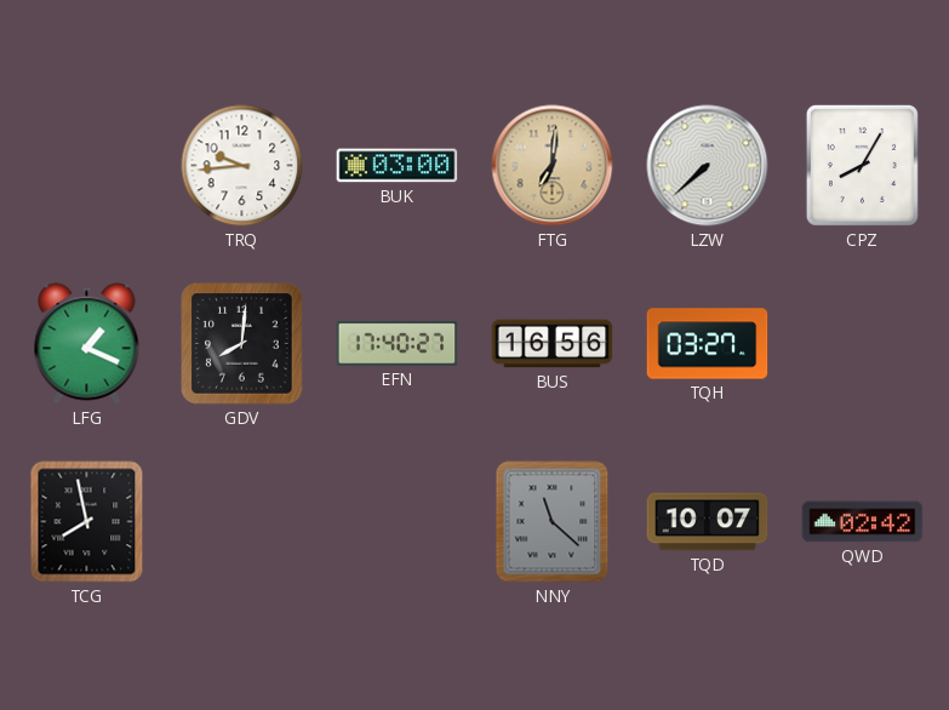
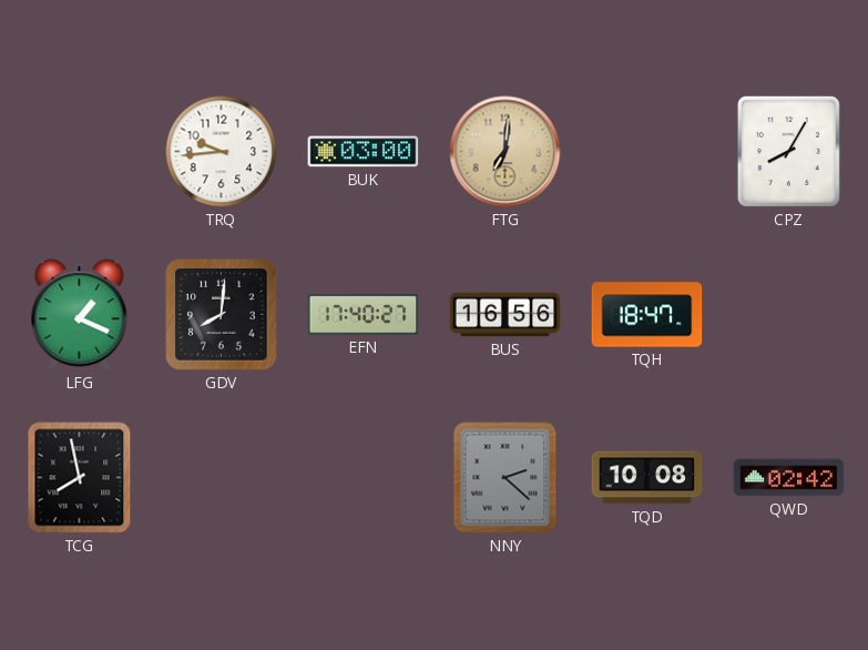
LZW: 7:38 -> none
TQH: 03:27 -> 18:47
NNY: 11:22 -> 2:22
TQD: 10:07 -> 10:08
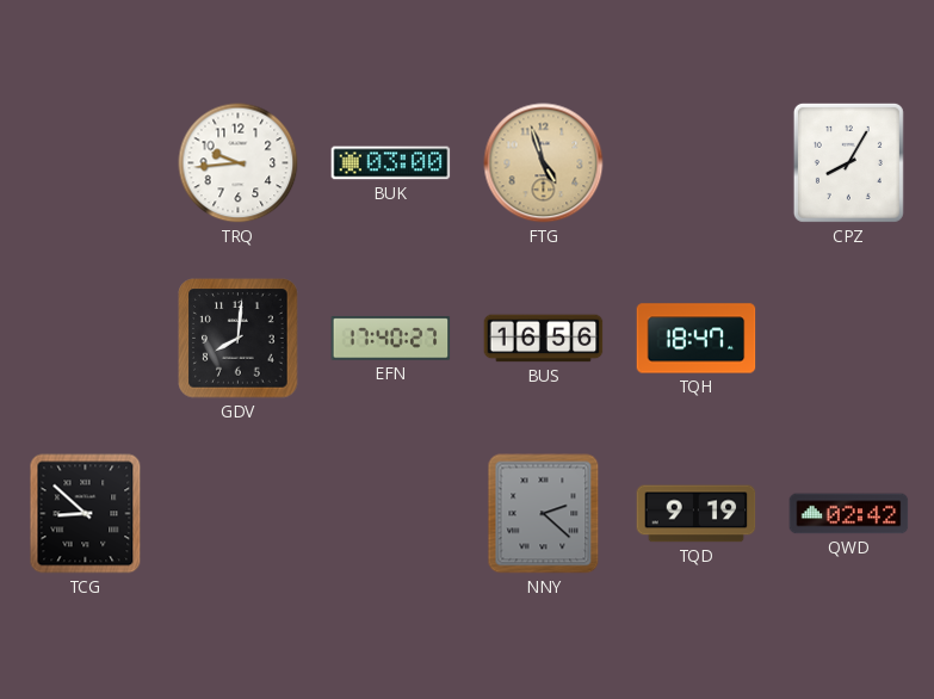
FTG: 7:01 -> 4:57
LFG: 1:19 -> none
TCG: 7:58 -> 8:52
TQD: 10:08 -> 9:19
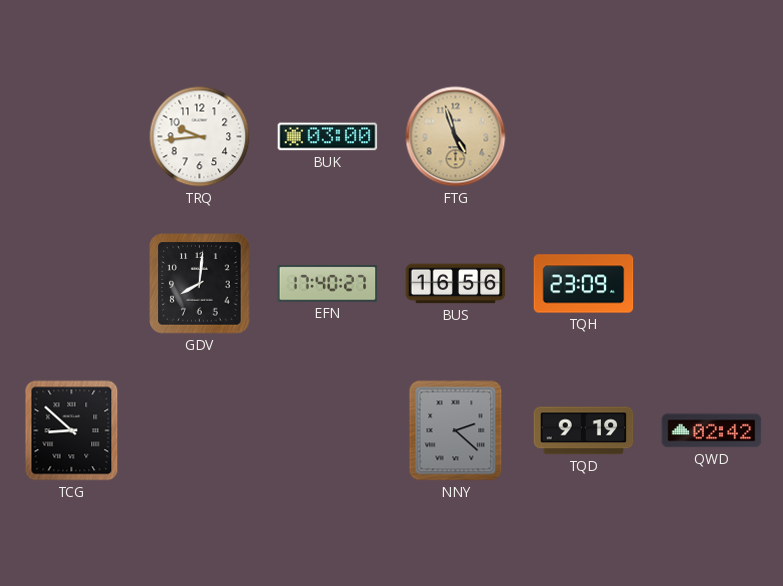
CPZ: 8:05 -> none
TQH: 18:47 -> 23:09
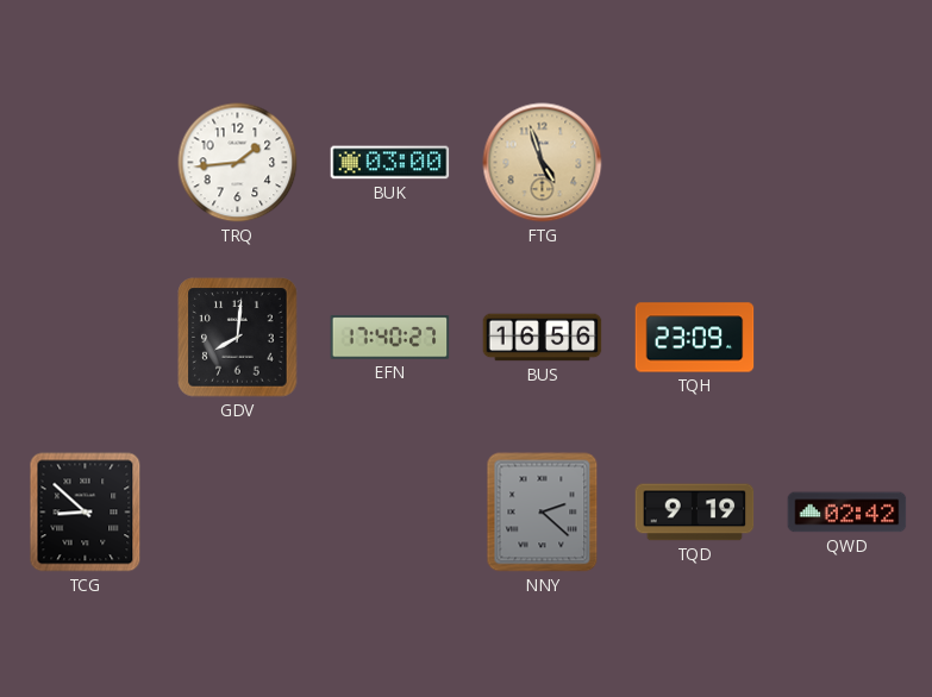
TRQ: 9:44 -> 1:44
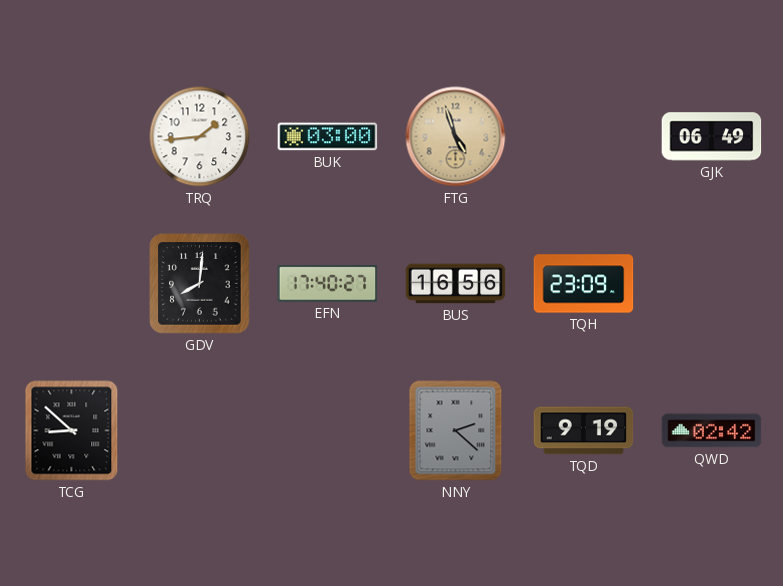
GJK: none -> 06:49
